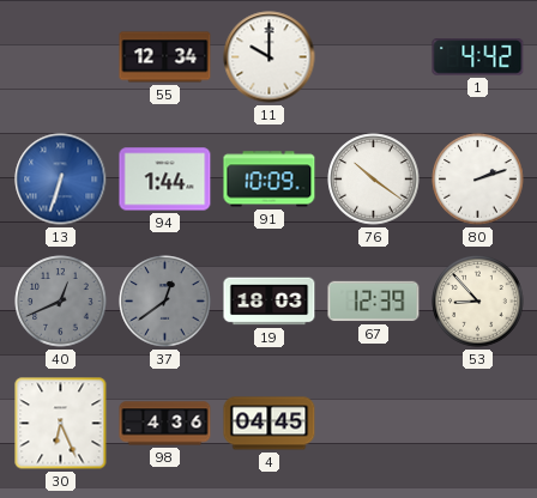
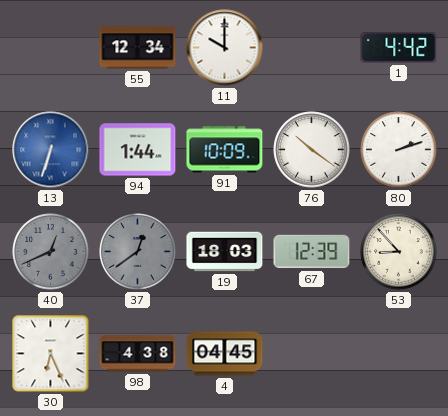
98: 4:36 -> 4:38
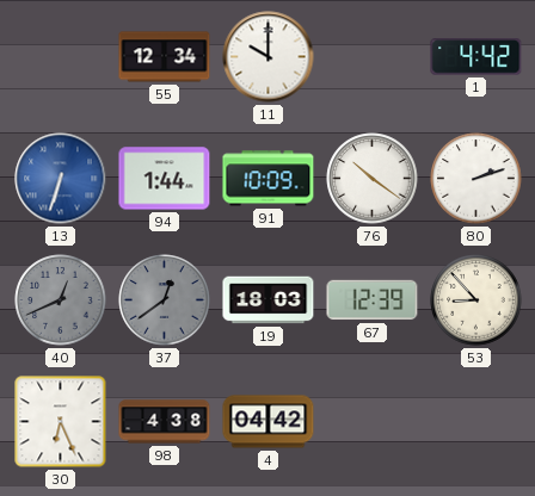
4: 04:45 -> 04:42
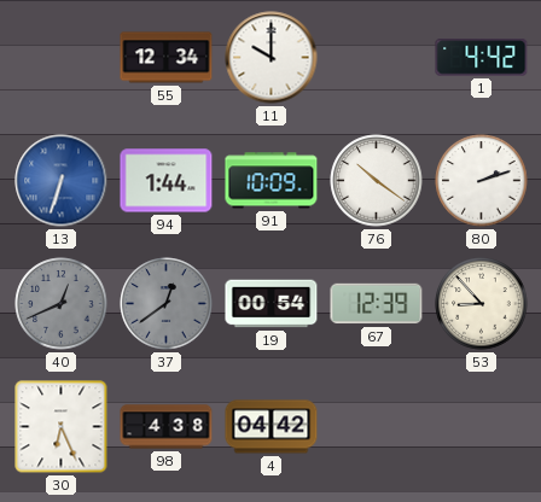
19: 18:03 -> 00:54
